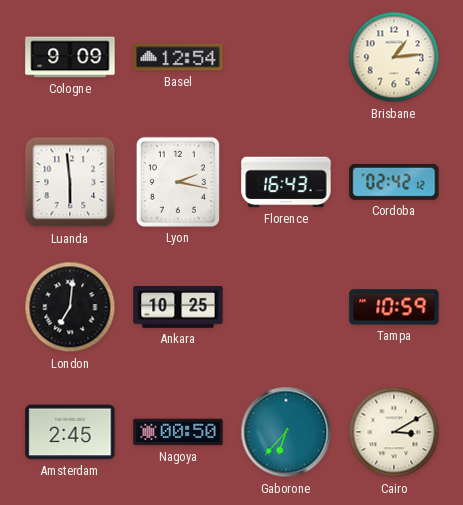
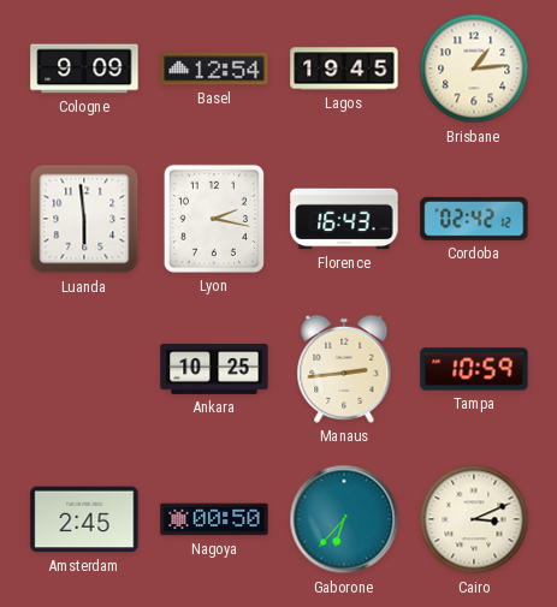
Lagos: none -> 19:45
London: 7:01 -> none
Manaus: none -> 2:44
Cairo: 3:10 -> 3:11
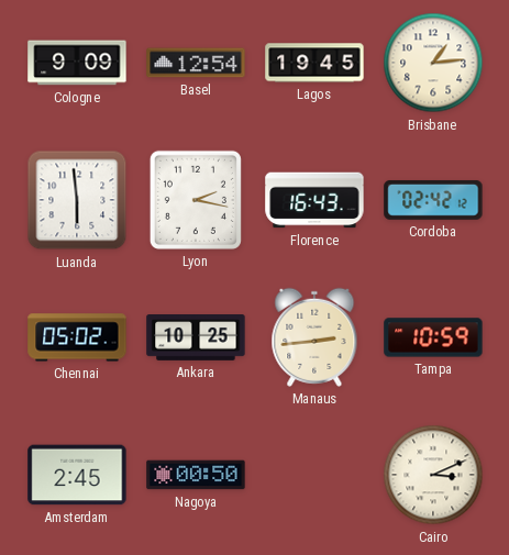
Chennai: none -> 05:02
Gaborone: 6:37 -> none
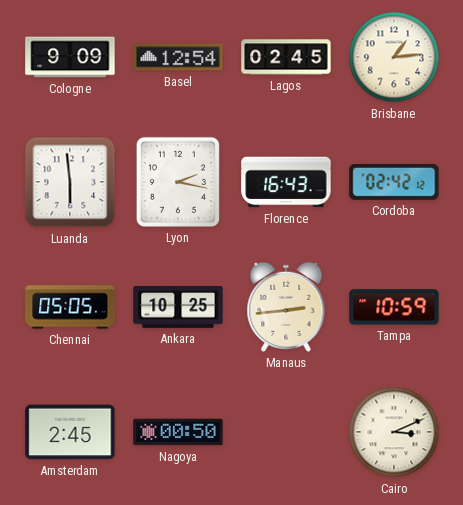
Lagos: 19:45 -> 02:45
Chennai: 05:02 -> 05:05
